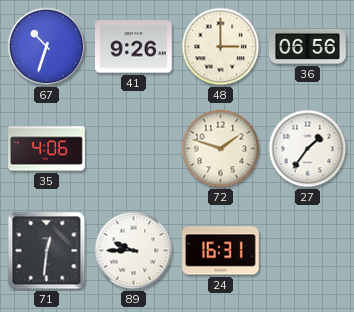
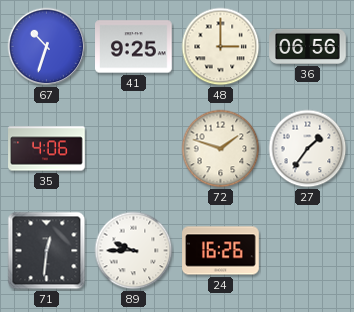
41: 9:26 -> 9:25
24: 16:31 -> 16:26
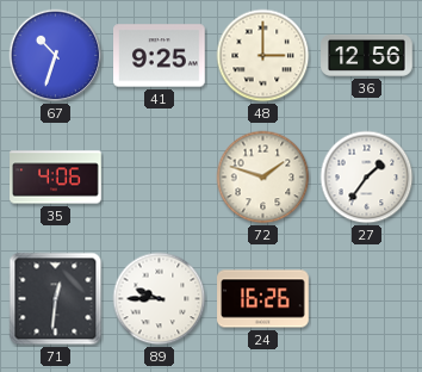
36: 06:56 -> 12:56
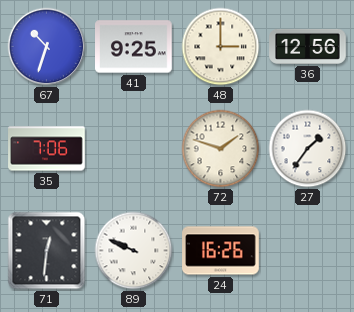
35: 4:06 -> 7:06
89: 9:45 -> 9:49
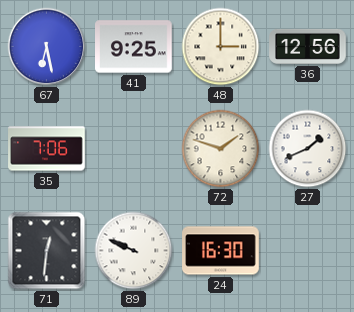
67: 10:33 -> 6:28
27: 1:36 -> 1:41
24: 16:26 -> 16:30
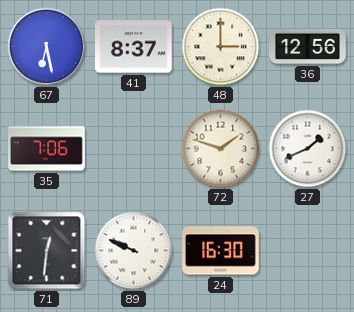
41: 9:25 -> 8:37
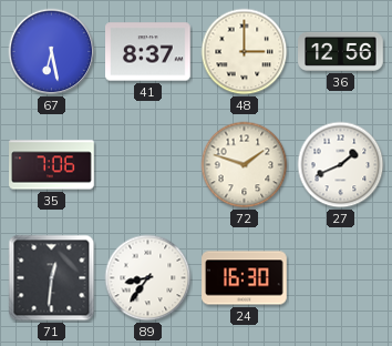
89: 9:49 -> 8:36
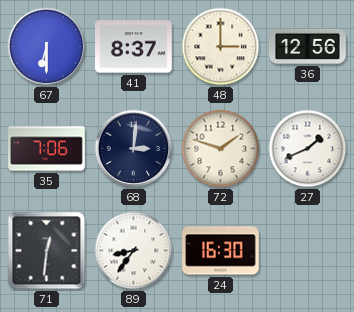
67: 6:28 -> 6:30
68: none -> 3:01
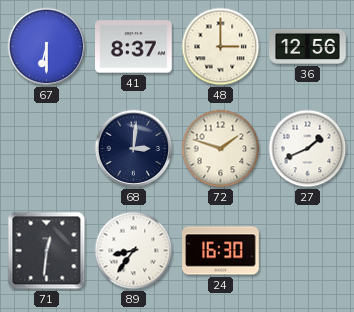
35: 7:06 -> none
